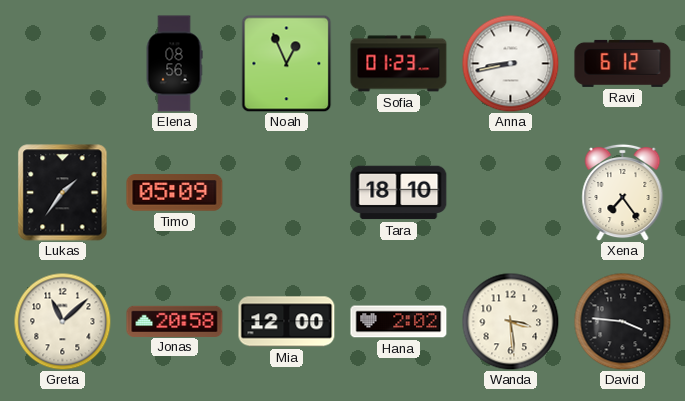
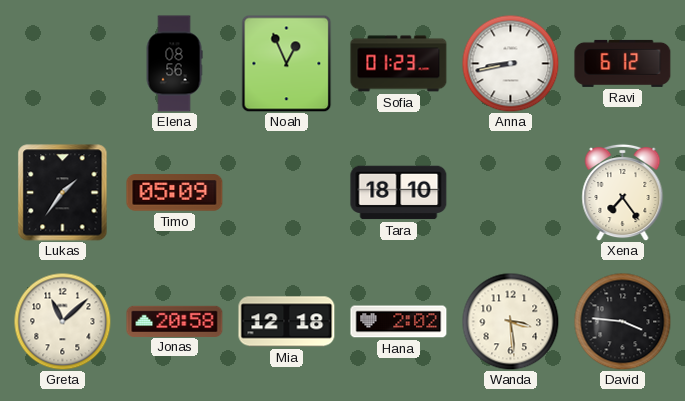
Mia: 12:00 -> 12:18
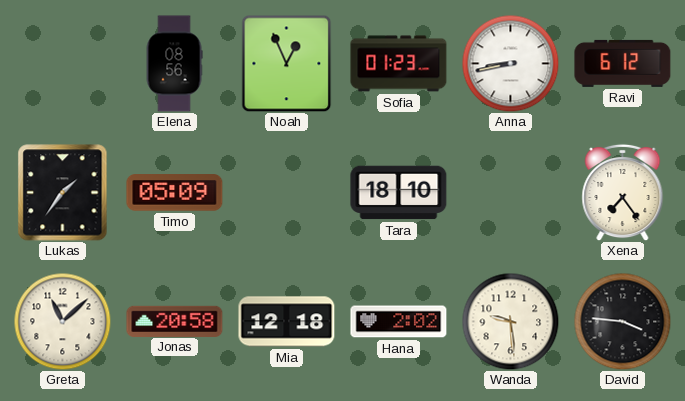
Wanda: 3:29 -> 9:29
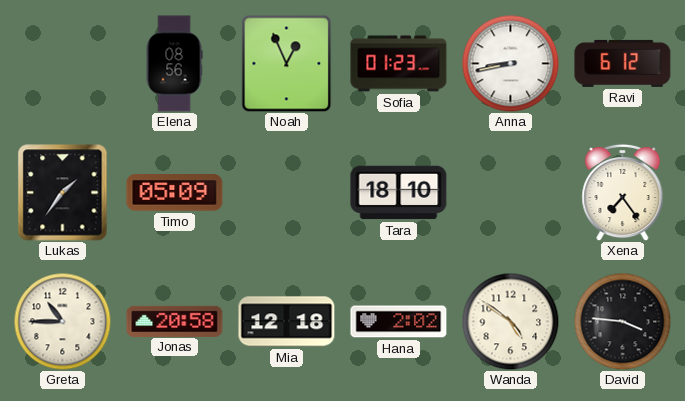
Greta: 11:08 -> 10:45
Wanda: 9:29 -> 4:51
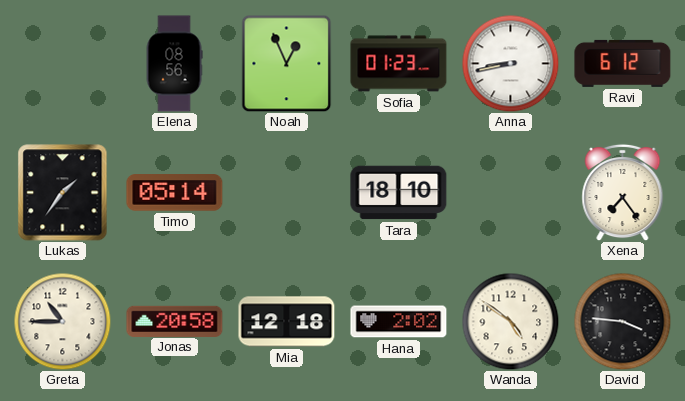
Timo: 05:09 -> 05:14
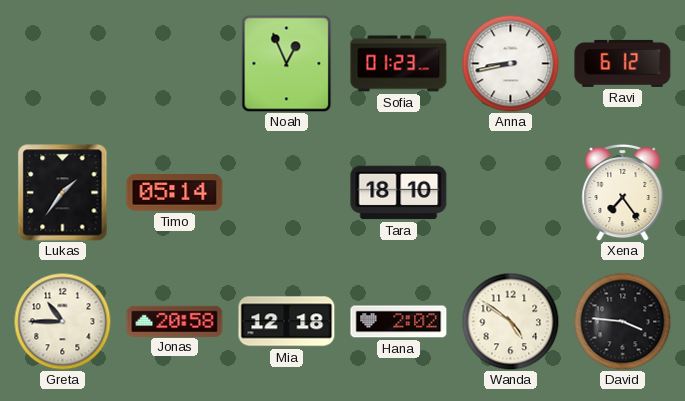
Elena: 08:56 -> none
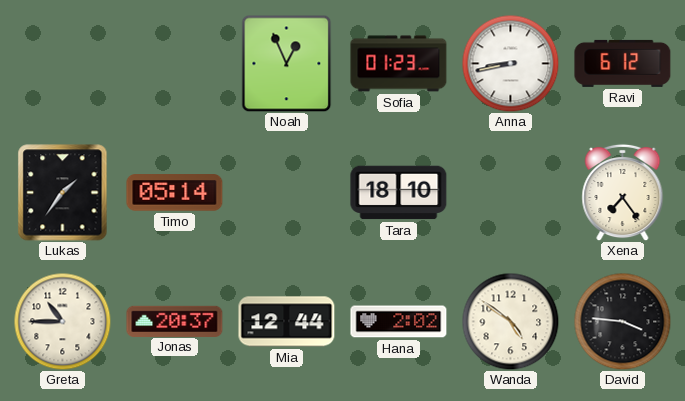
Jonas: 20:58 -> 20:37
Mia: 12:18 -> 12:44
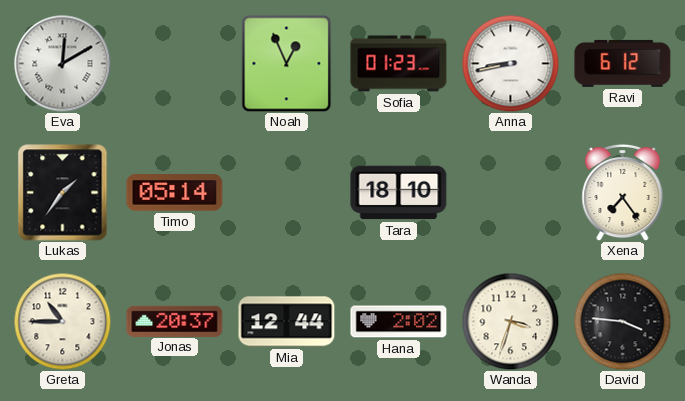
Eva: none -> 12:10
Wanda: 4:51 -> 3:33
